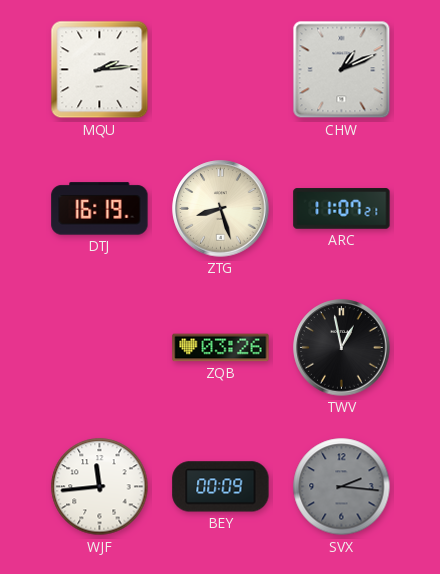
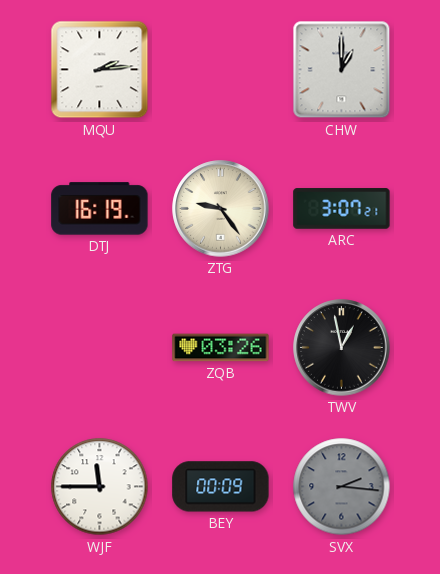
CHW: 1:11 -> 1:00
ZTG: 8:27 -> 9:24
ARC: 11:07 -> 3:07
WJF: 11:44 -> 11:45
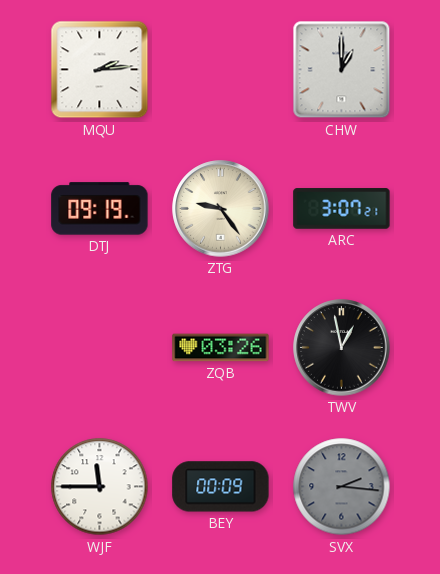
DTJ: 16:19 -> 09:19
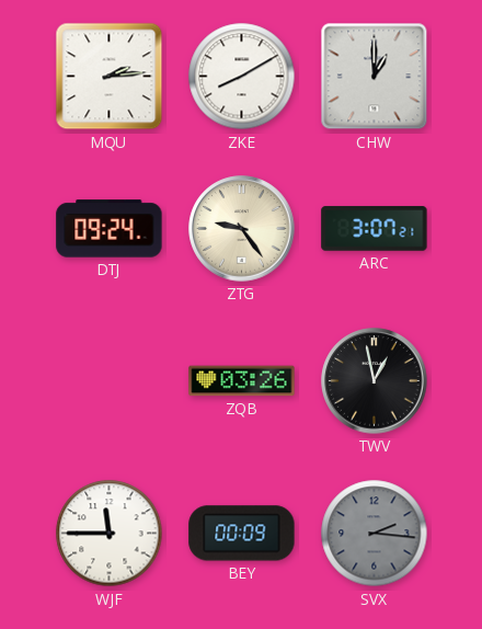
ZKE: none -> 8:10
DTJ: 09:19 -> 09:24
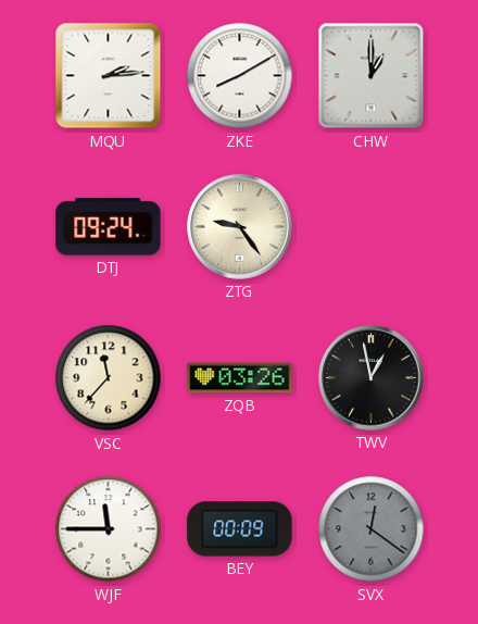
ARC: 3:07 -> none
VSC: none -> 11:37
SVX: 2:16 -> 12:21
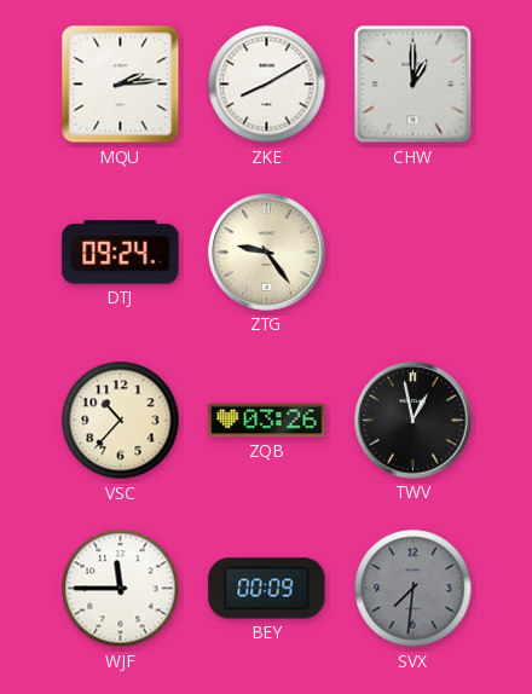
VSC: 11:37 -> 10:37
SVX: 12:21 -> 7:31
